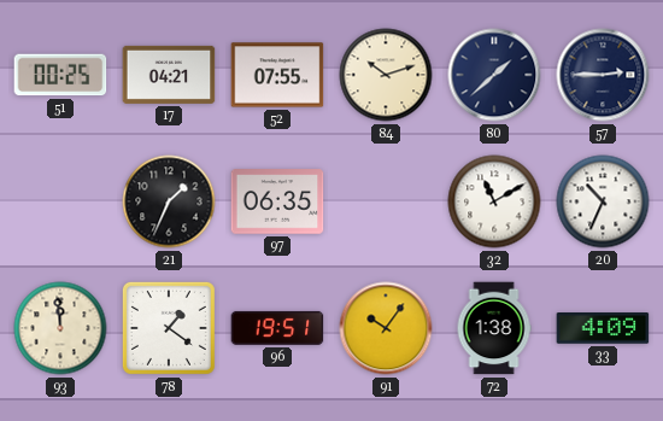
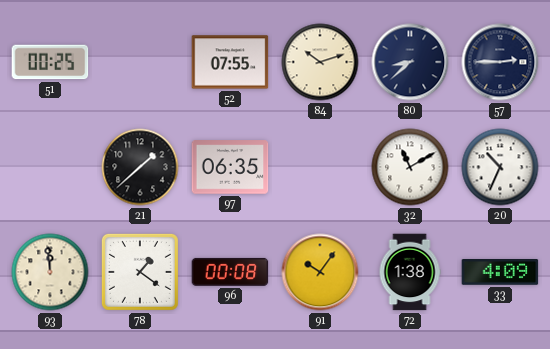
17: 04:21 -> none
80: 1:38 -> 8:38
21: 1:34 -> 1:38
96: 19:51 -> 00:08
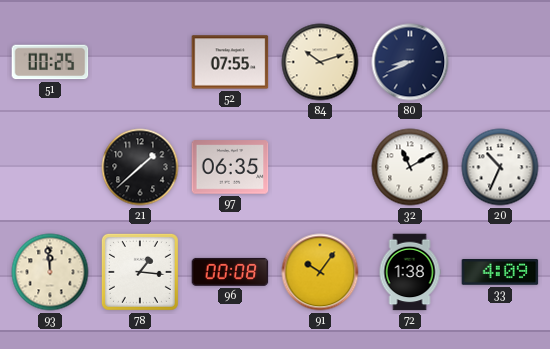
80: 8:38 -> 8:41
57: 2:45 -> none
78: 1:21 -> 1:16
